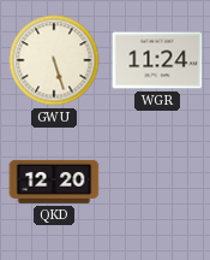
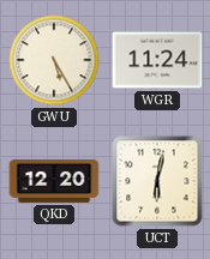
GWU: 5:27 -> 5:25
UCT: none -> 6:02
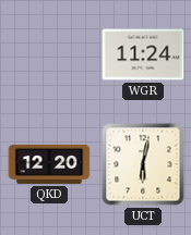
GWU: 5:25 -> none
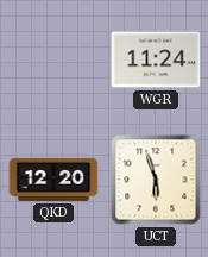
UCT: 6:02 -> 5:57
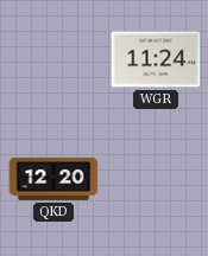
UCT: 5:57 -> none
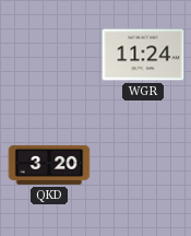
QKD: 12:20 -> 3:20
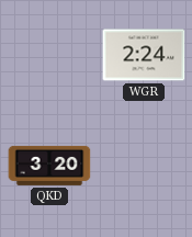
WGR: 11:24 -> 2:24
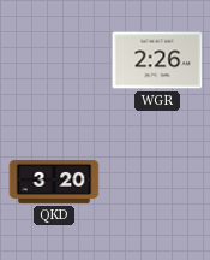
WGR: 2:24 -> 2:26
